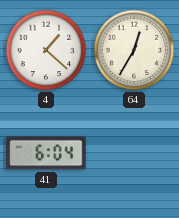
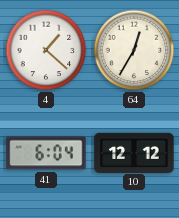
10: none -> 12:12
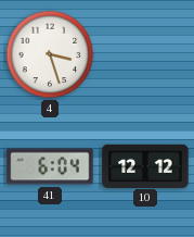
4: 1:22 -> 3:27
64: 12:35 -> none
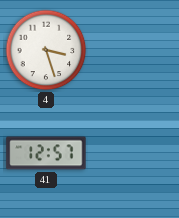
41: 6:04 -> 12:57
10: 12:12 -> none
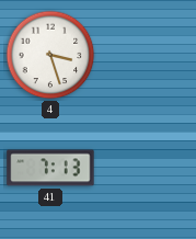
41: 12:57 -> 7:13
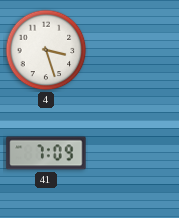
41: 7:13 -> 7:09
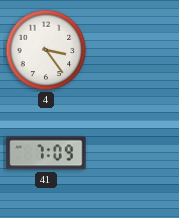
4: 3:27 -> 3:24
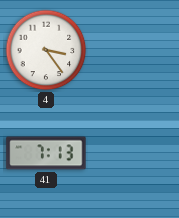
41: 7:09 -> 7:13
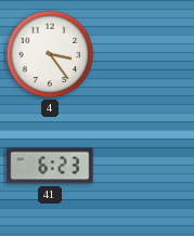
41: 7:13 -> 6:23
